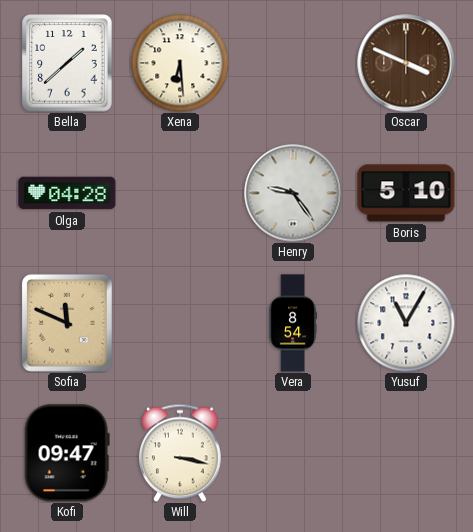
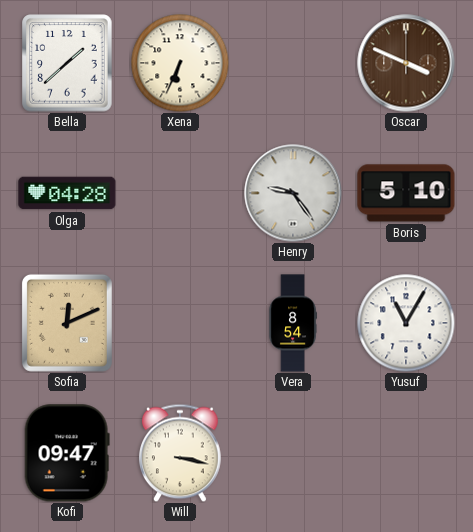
Xena: 6:29 -> 6:34
Sofia: 11:49 -> 12:11
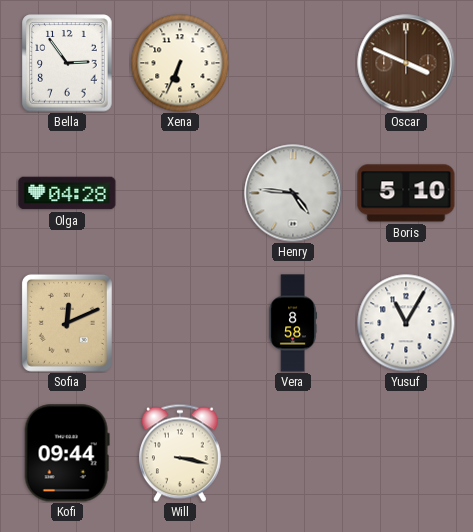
Bella: 1:38 -> 2:54
Henry: 9:24 -> 4:46
Vera: 8:54 -> 8:58
Kofi: 09:47 -> 09:44
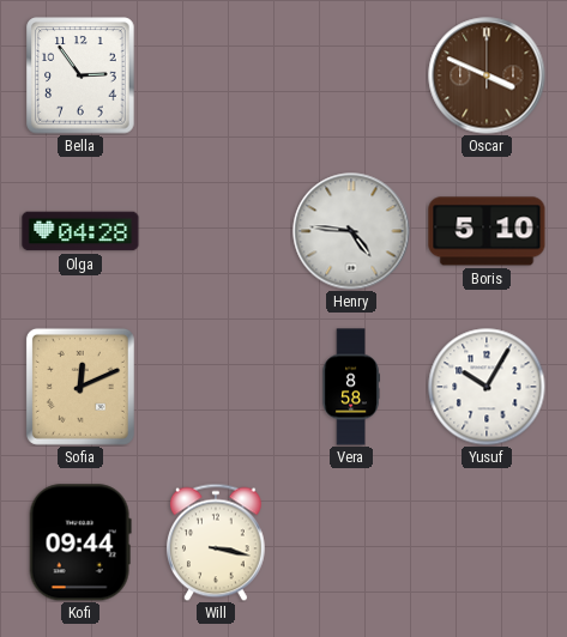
Xena: 6:34 -> none
Yusuf: 11:05 -> 10:05
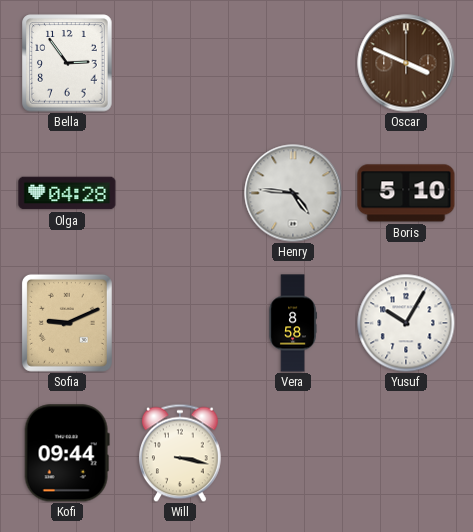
Sofia: 12:11 -> 9:11
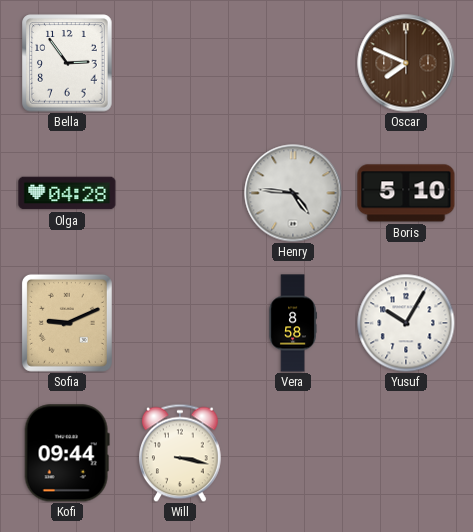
Oscar: 3:49 -> 7:49
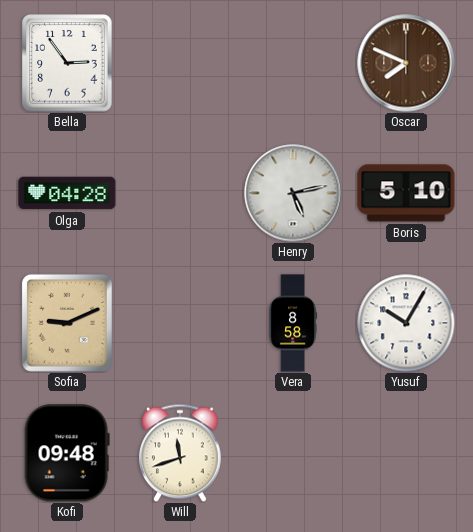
Henry: 4:46 -> 5:13
Kofi: 09:44 -> 09:48
Will: 3:17 -> 11:42
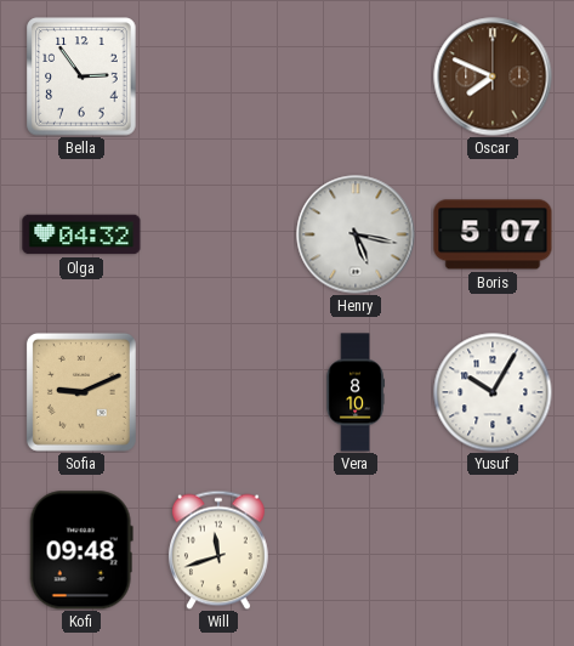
Olga: 04:28 -> 04:32
Henry: 5:13 -> 5:17
Boris: 5:10 -> 5:07
Vera: 8:58 -> 8:10
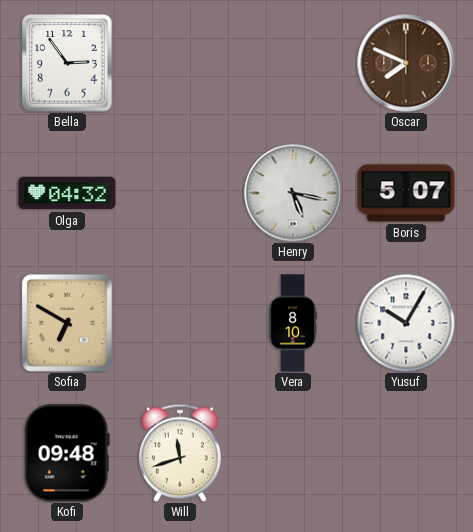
Sofia: 9:11 -> 6:50
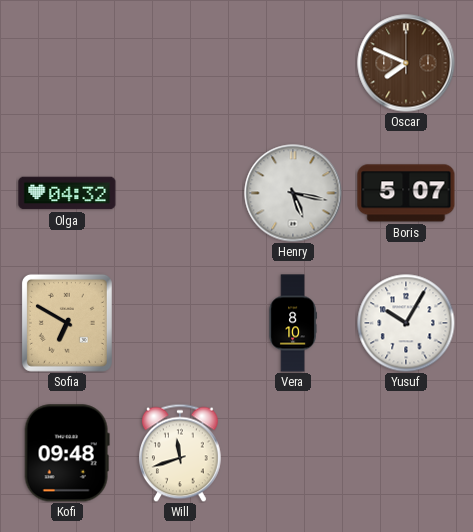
Bella: 2:54 -> none
